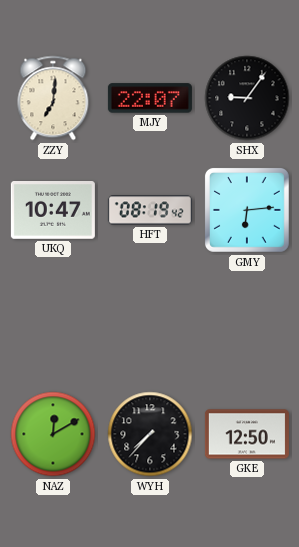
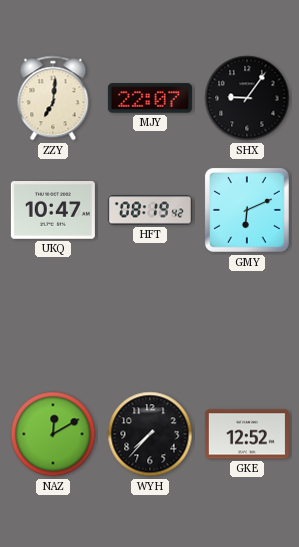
GMY: 6:14 -> 6:11
GKE: 12:50 -> 12:52
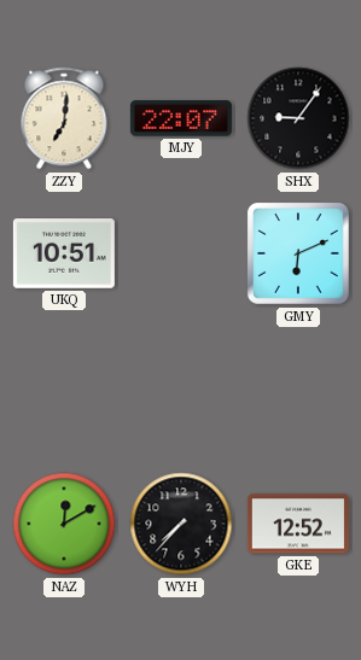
UKQ: 10:47 -> 10:51
HFT: 08:19 -> none
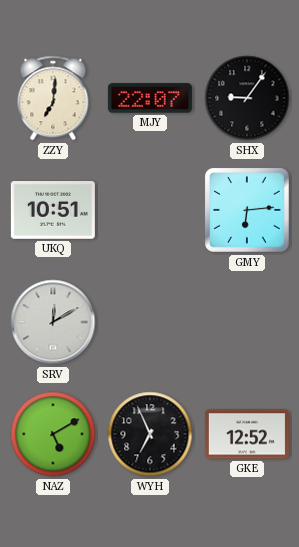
GMY: 6:11 -> 6:14
SRV: none -> 12:10
NAZ: 12:10 -> 5:10
WYH: 7:37 -> 6:56
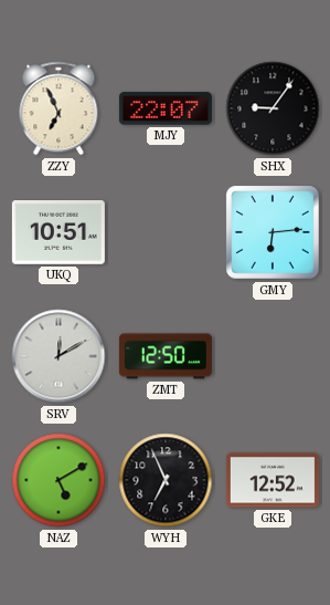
ZZY: 7:01 -> 6:56
ZMT: none -> 12:50
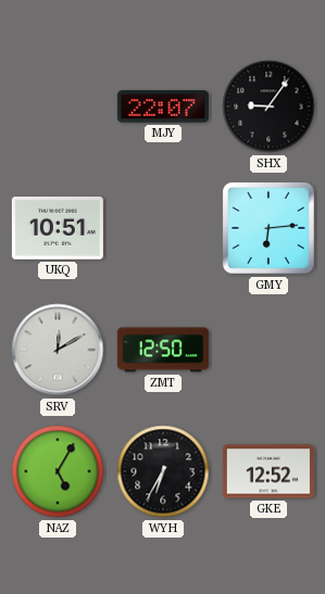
ZZY: 6:56 -> none
NAZ: 5:10 -> 5:05
WYH: 6:56 -> 6:35
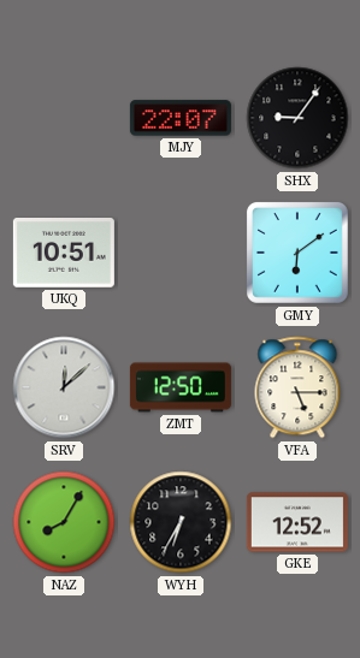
GMY: 6:14 -> 6:09
SRV: 12:10 -> 12:08
VFA: none -> 5:15
NAZ: 5:05 -> 8:05
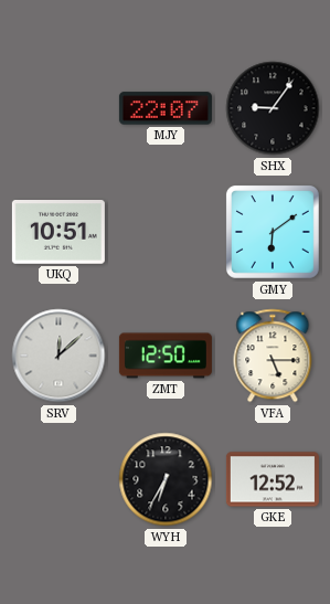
NAZ: 8:05 -> none
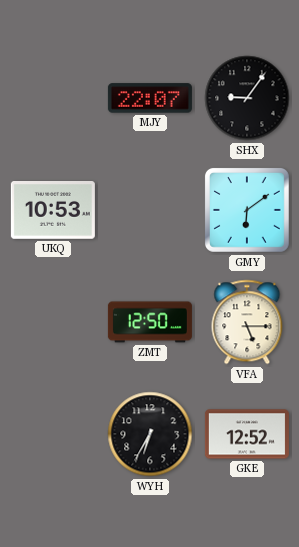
UKQ: 10:51 -> 10:53
SRV: 12:08 -> none
